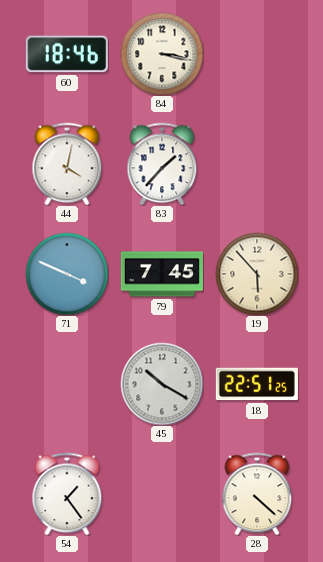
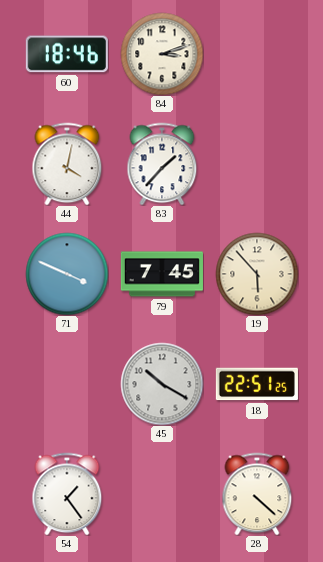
84: 3:17 -> 3:12
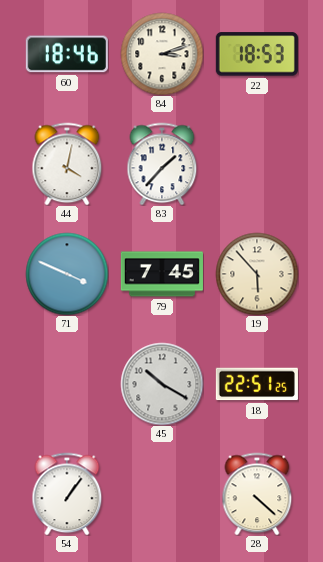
22: none -> 18:53
54: 1:24 -> 1:06
